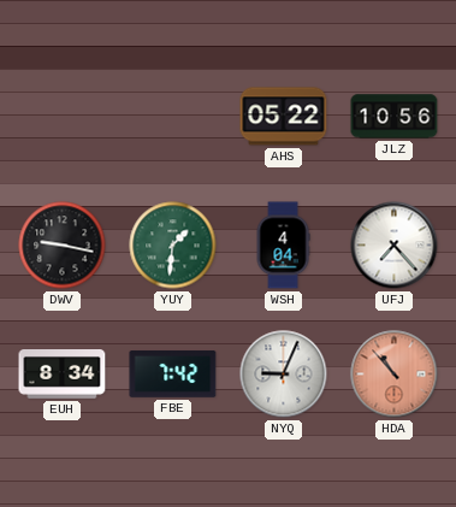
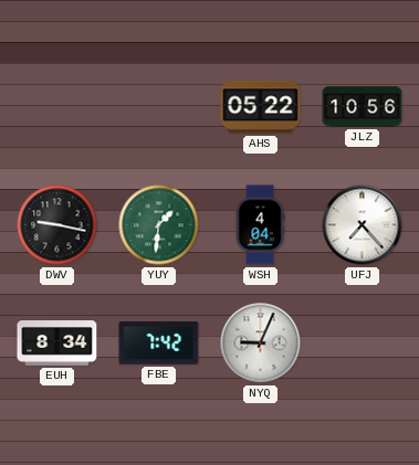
HDA: 10:53 -> none
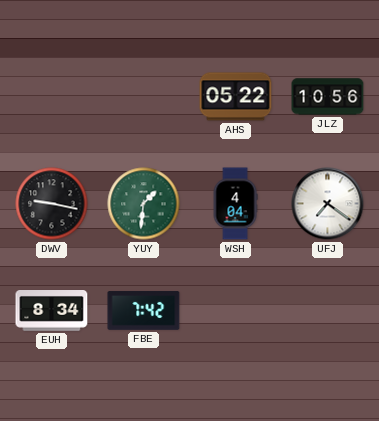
UFJ: 7:23 -> 7:21
NYQ: 9:04 -> none
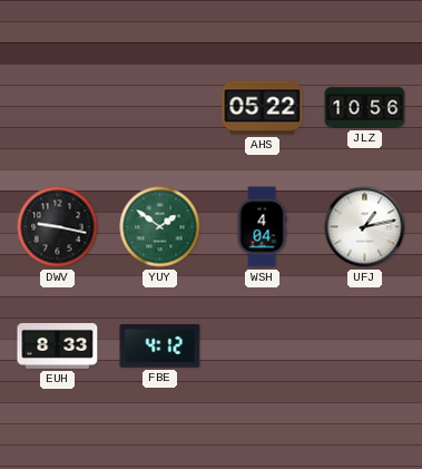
YUY: 1:31 -> 1:51
UFJ: 7:21 -> 1:13
EUH: 8:34 -> 8:33
FBE: 7:42 -> 4:12
